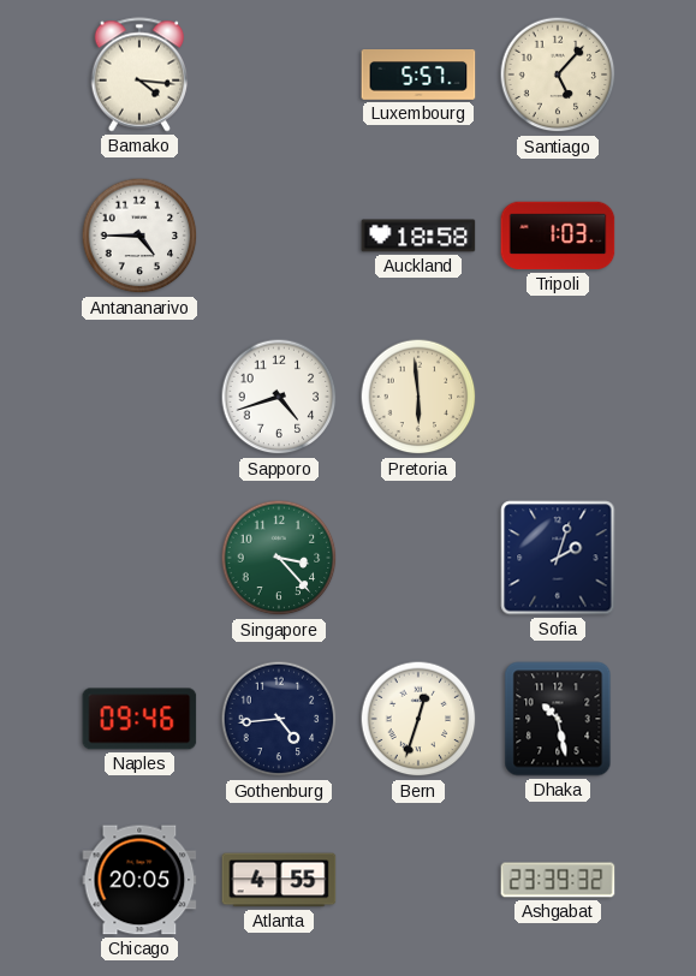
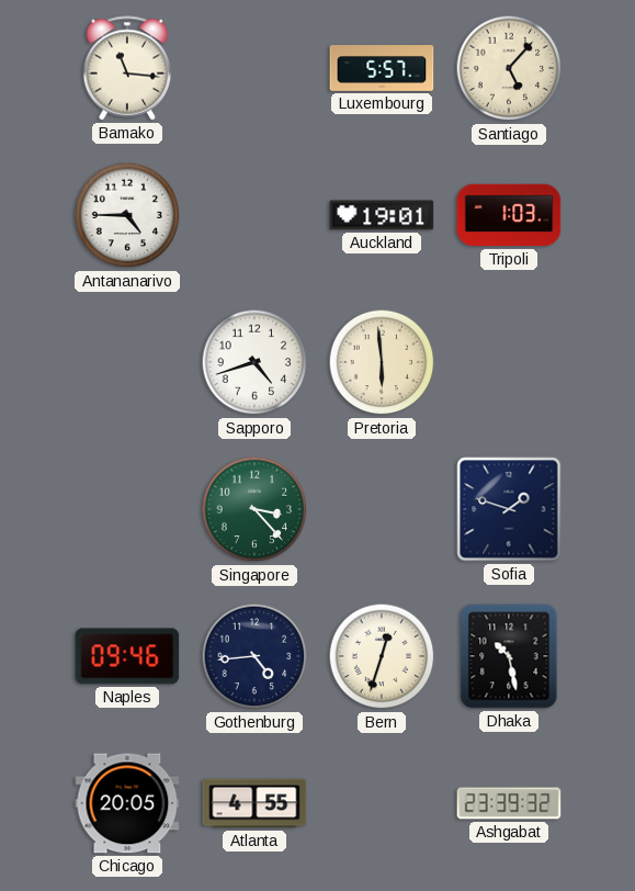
Bamako: 4:16 -> 11:16
Auckland: 18:58 -> 19:01
Sofia: 2:03 -> 1:48
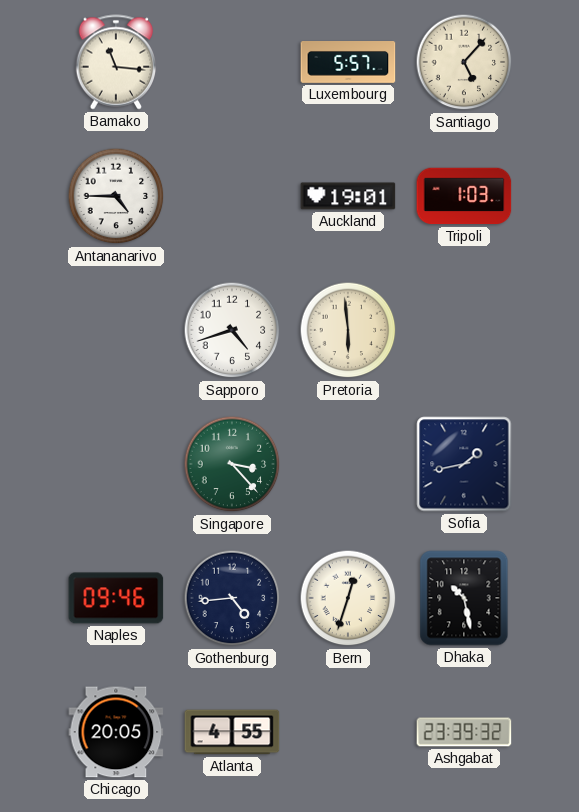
Sofia: 1:48 -> 1:43
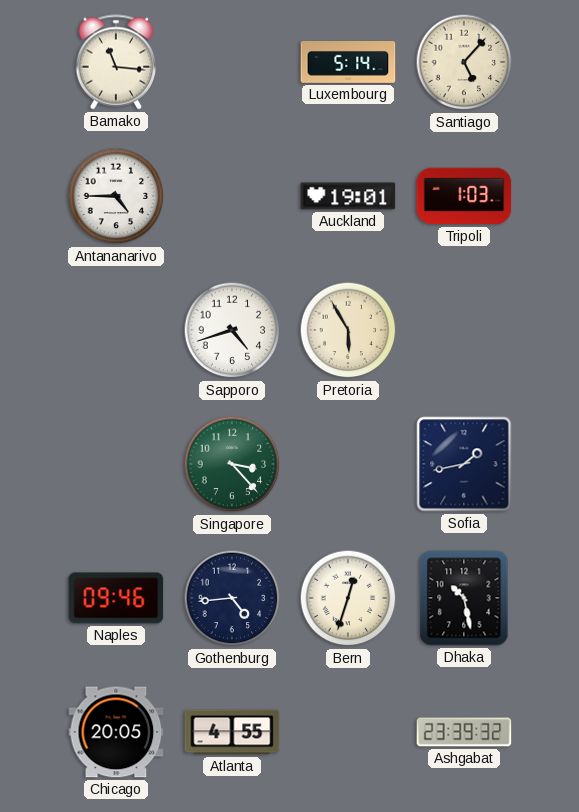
Luxembourg: 5:57 -> 5:14
Pretoria: 5:59 -> 5:55
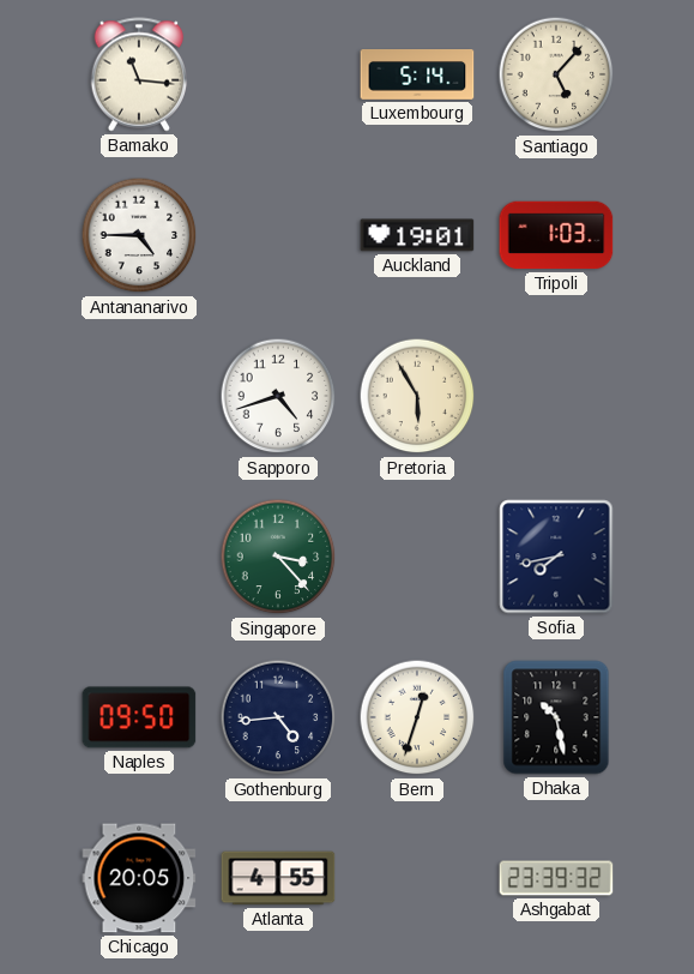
Sofia: 1:43 -> 7:43
Naples: 09:46 -> 09:50
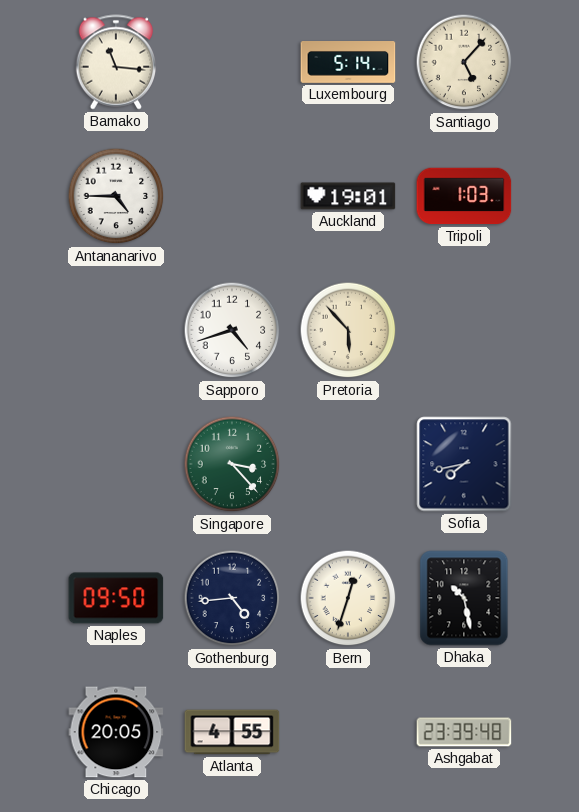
Pretoria: 5:55 -> 5:53
Ashgabat: 23:39:32 -> 23:39:48
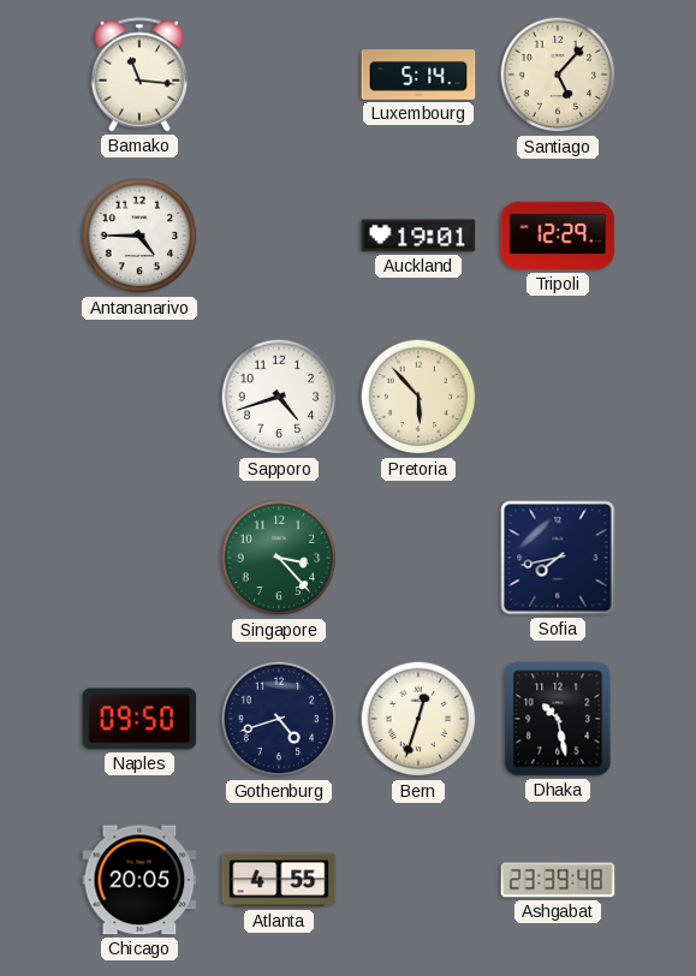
Tripoli: 1:03 -> 12:29
Gothenburg: 4:44 -> 4:42
